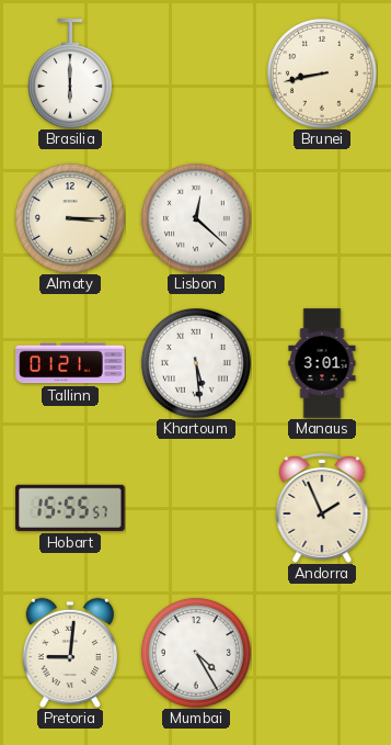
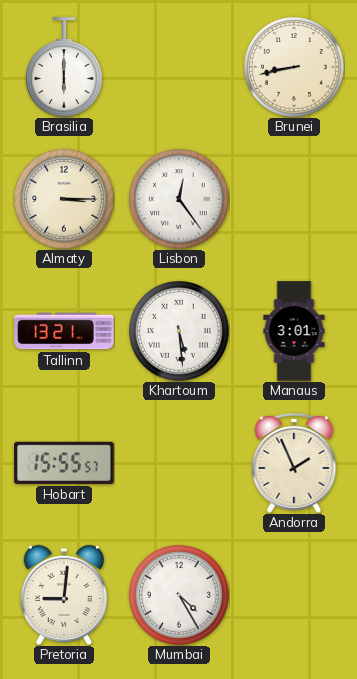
Lisbon: 12:22 -> 12:24
Tallinn: 01:21 -> 13:21
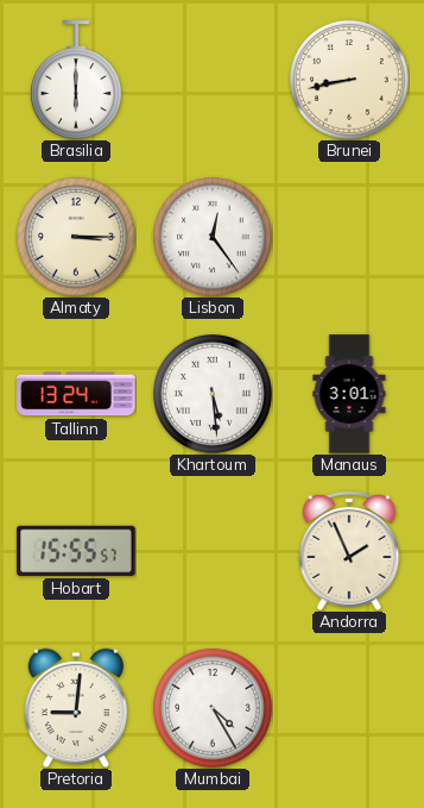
Tallinn: 13:21 -> 13:24
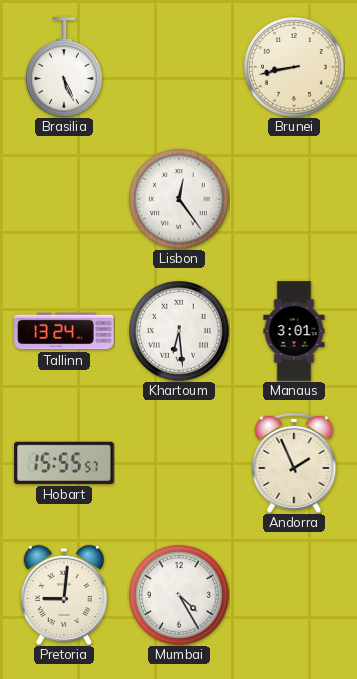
Brasilia: 6:00 -> 5:26
Almaty: 3:15 -> none
Khartoum: 5:29 -> 6:29
